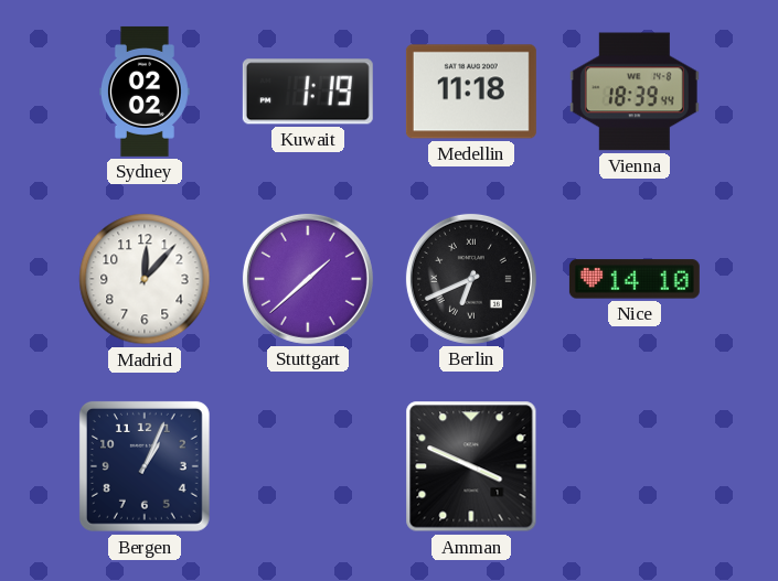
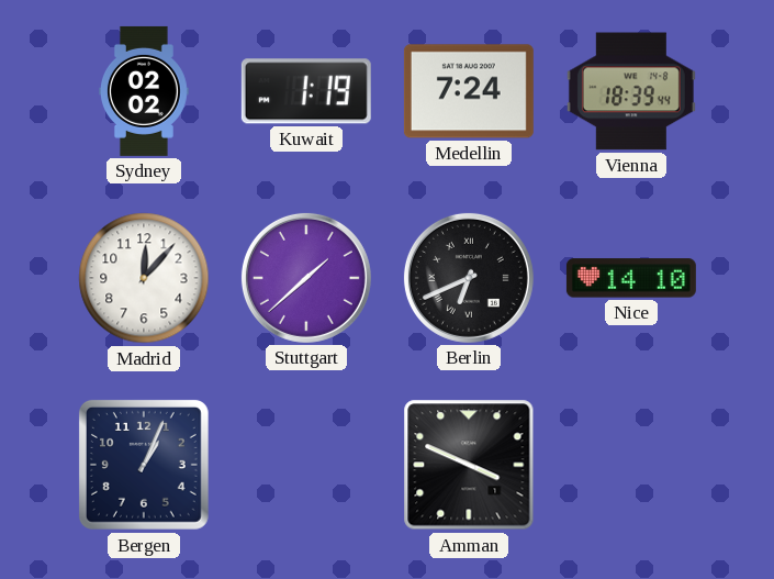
Medellin: 11:18 -> 7:24
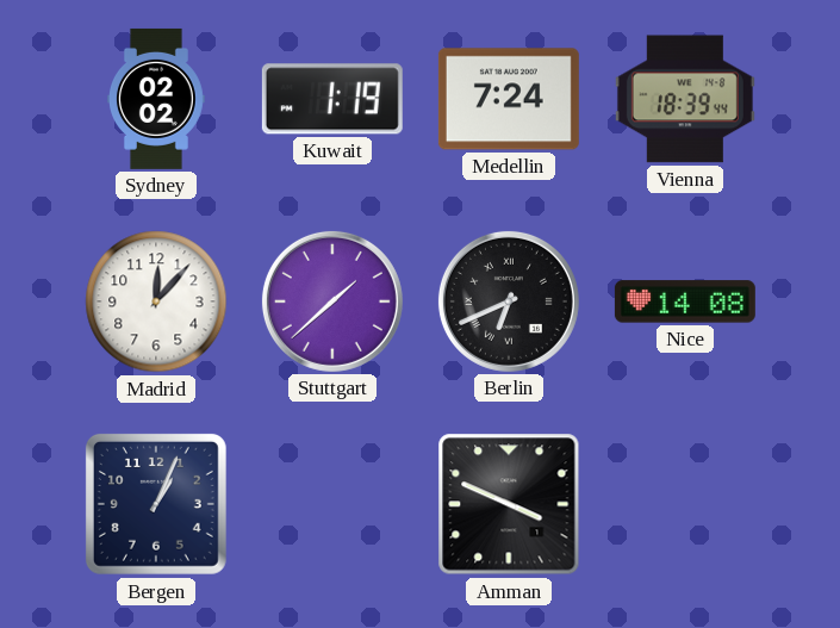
Nice: 14:10 -> 14:08
